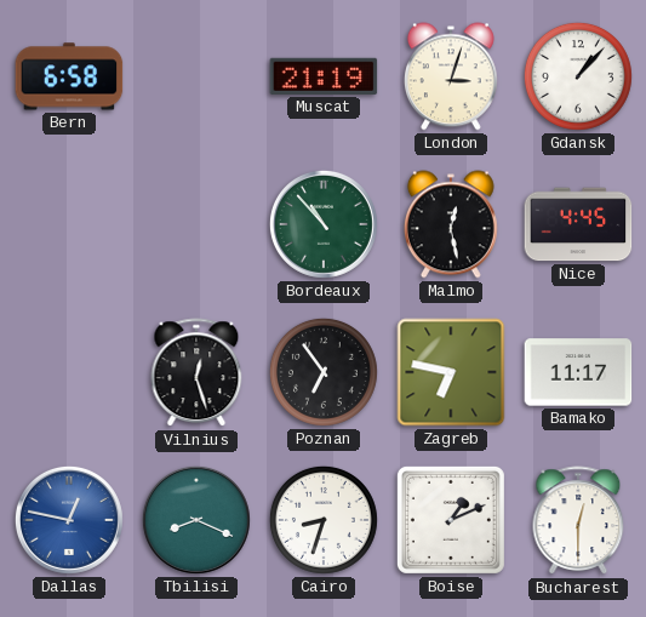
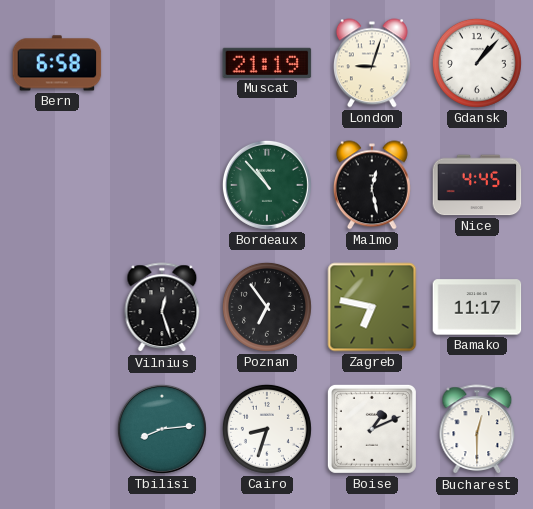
London: 3:03 -> 9:03
Dallas: 12:47 -> none
Tbilisi: 8:19 -> 8:14
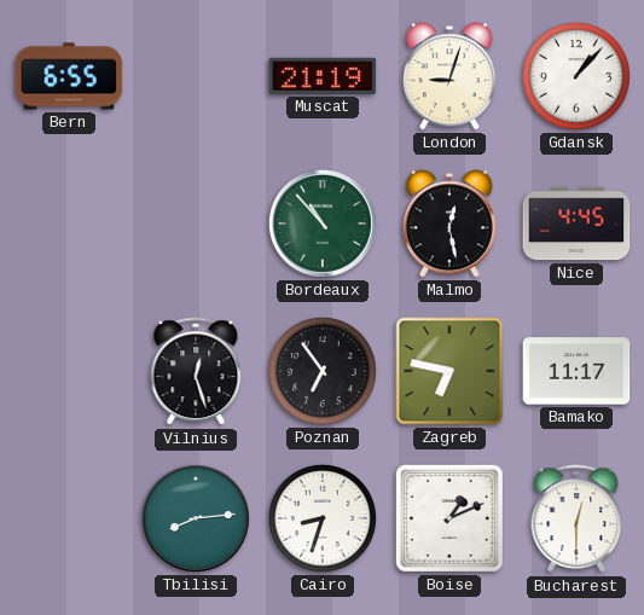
Bern: 6:58 -> 6:55
